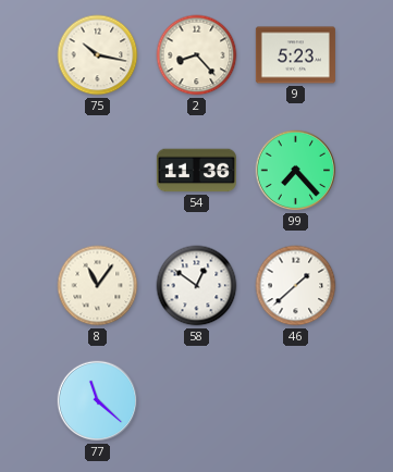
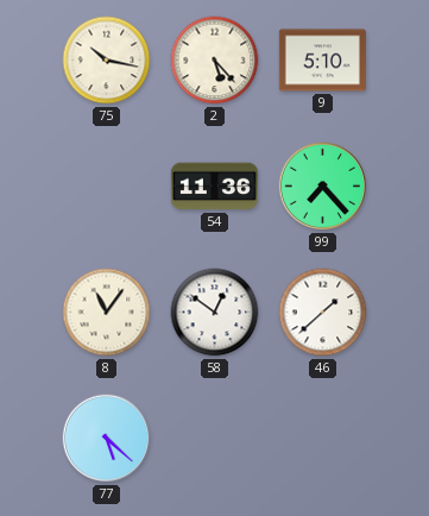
2: 8:23 -> 5:23
9: 5:23 -> 5:10
77: 11:22 -> 5:22
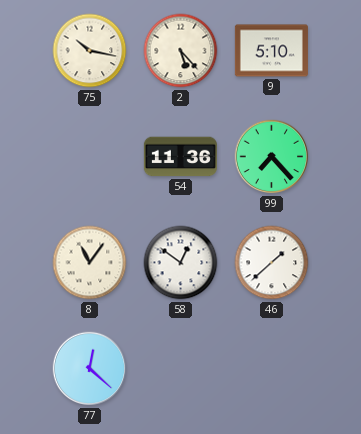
77: 5:22 -> 12:22
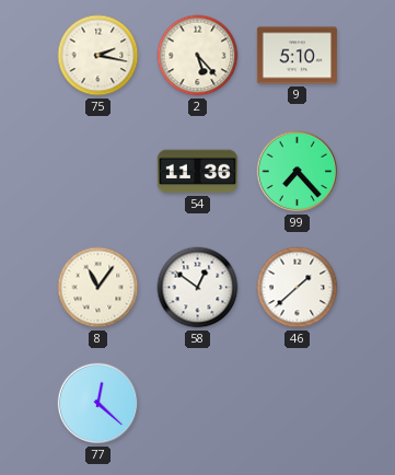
75: 10:17 -> 2:17
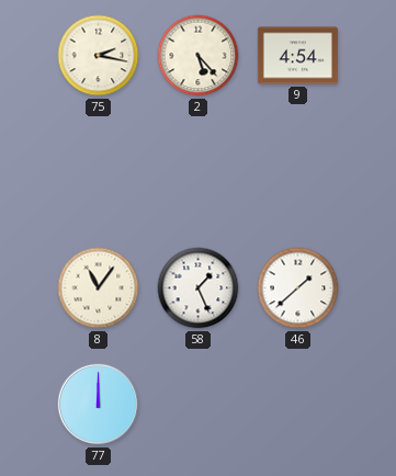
9: 5:10 -> 4:54
54: 11:36 -> none
99: 7:23 -> none
58: 12:51 -> 1:26
77: 12:22 -> 12:00
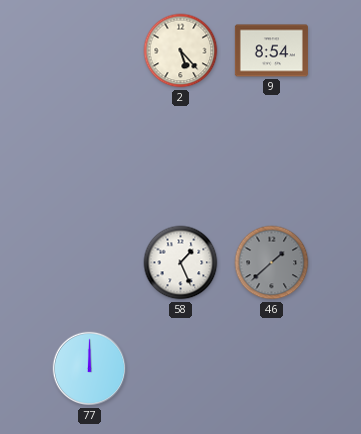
75: 2:17 -> none
9: 4:54 -> 8:54
8: 11:06 -> none
46 dial: white -> grey
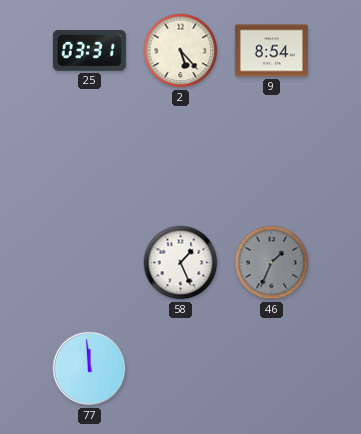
25: none -> 03:31
46: 1:38 -> 1:34
77: 12:00 -> 11:59
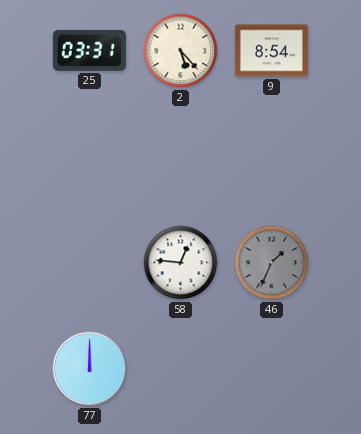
58: 1:26 -> 12:46
77: 11:59 -> 12:00
